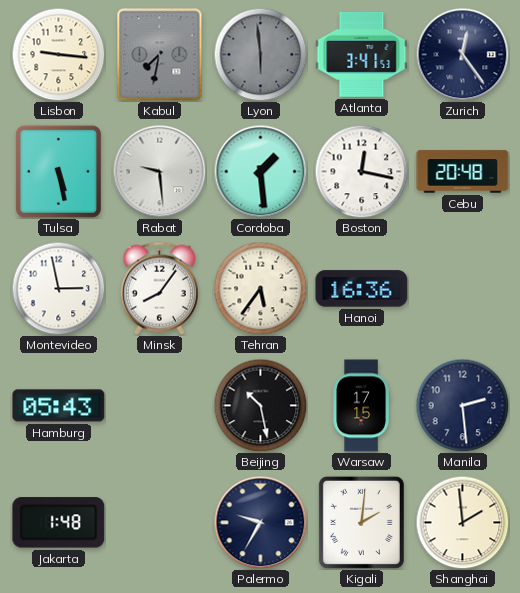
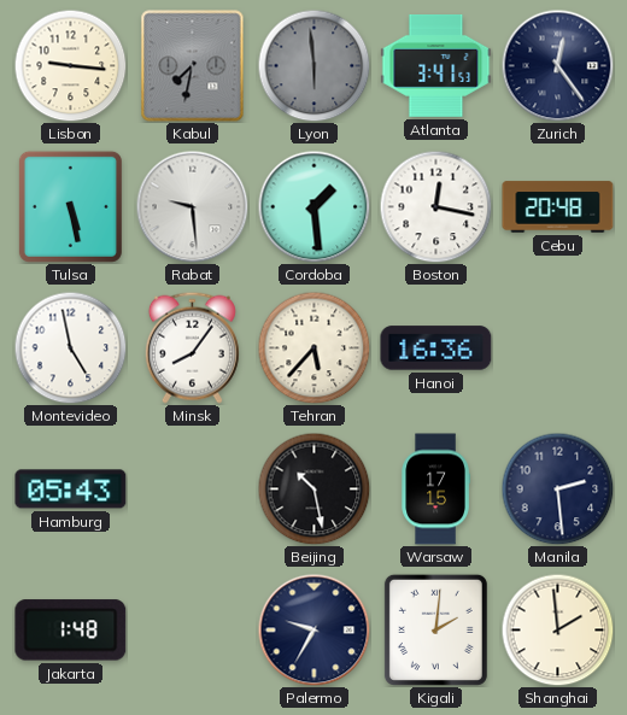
Montevideo: 2:58 -> 4:58
Tehran: 5:36 -> 5:37
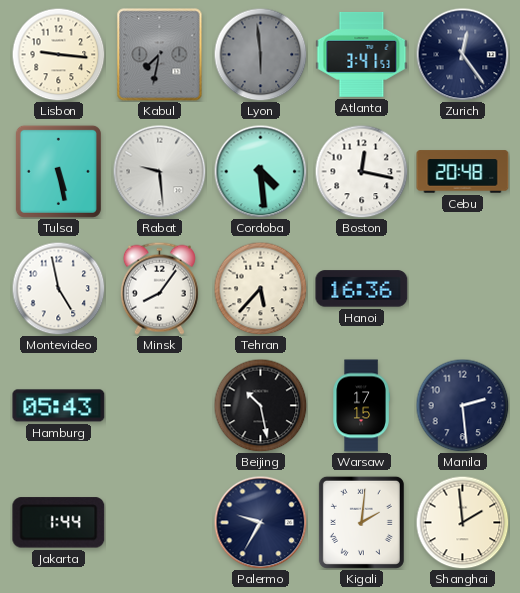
Cordoba: 1:29 -> 4:29
Jakarta: 1:48 -> 1:44
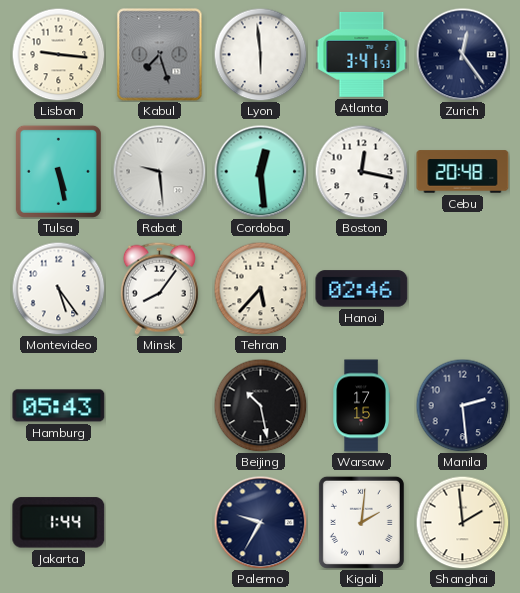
Kabul: 7:32 -> 7:27
Lyon dial: grey -> white
Cordoba: 4:29 -> 12:29
Montevideo: 4:58 -> 5:24
Hanoi: 16:36 -> 02:46
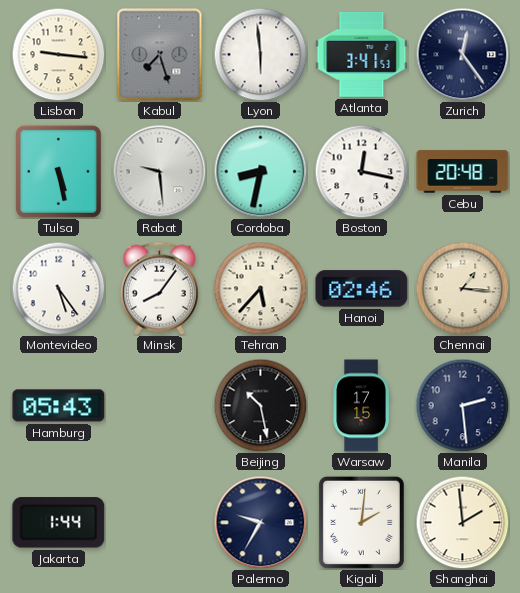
Cordoba: 12:29 -> 8:32
Chennai: none -> 1:16
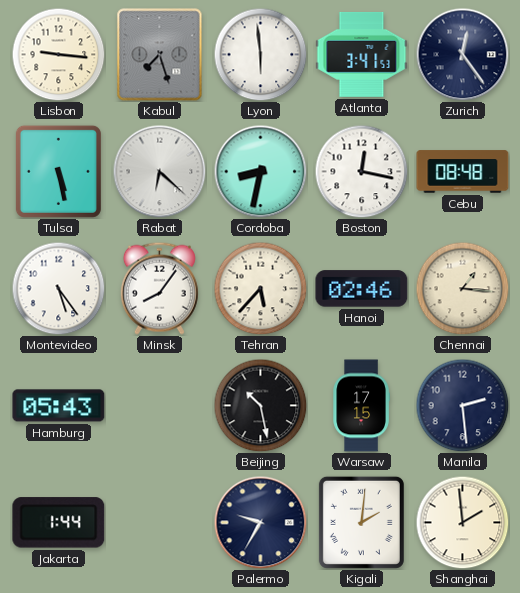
Rabat: 9:29 -> 6:22
Cebu: 20:48 -> 08:48
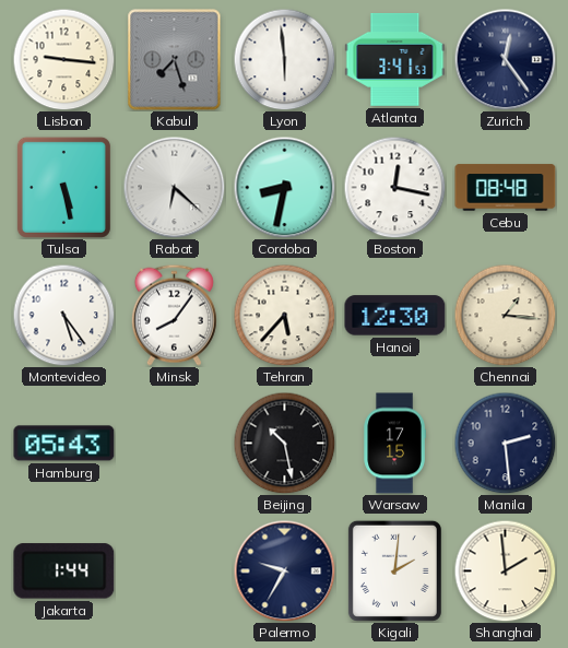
Hanoi: 02:46 -> 12:30
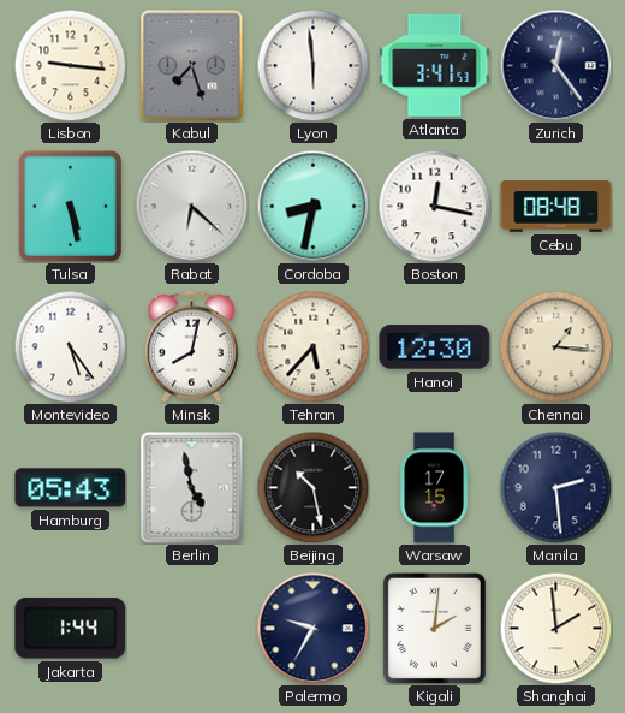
Minsk: 8:06 -> 8:02
Berlin: none -> 4:58
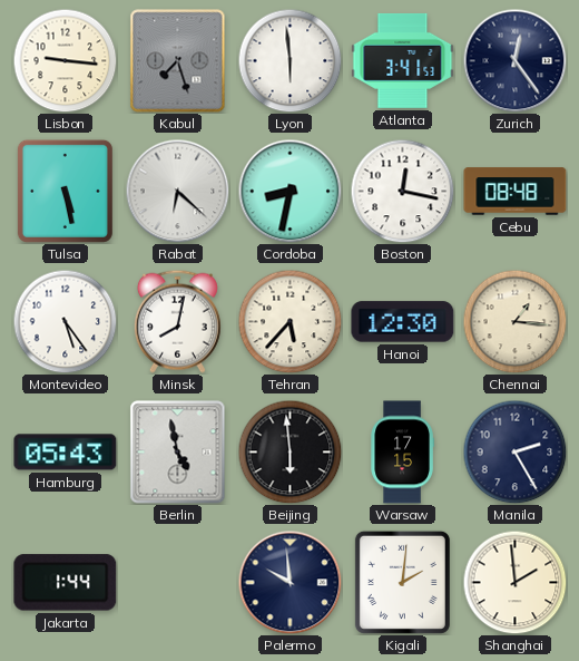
Beijing: 10:28 -> 5:59
Manila: 2:29 -> 2:25
Palermo: 9:35 -> 9:59
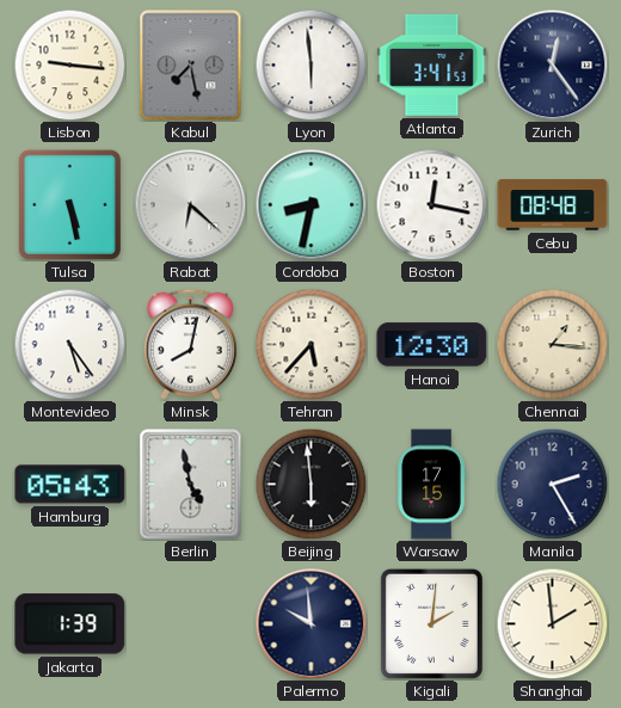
Kabul: 7:27 -> 7:28
Jakarta: 1:44 -> 1:39
